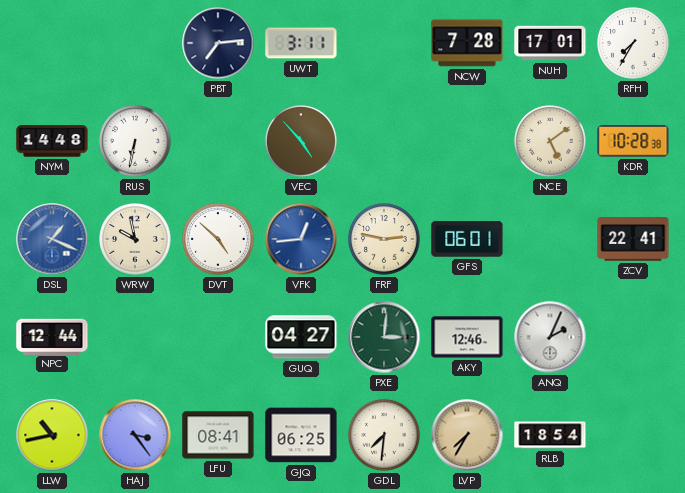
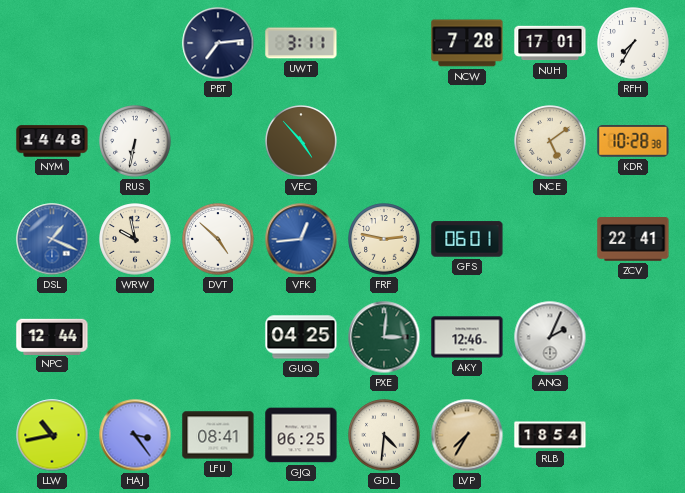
GUQ: 04:27 -> 04:25
GDL: 7:31 -> 4:31
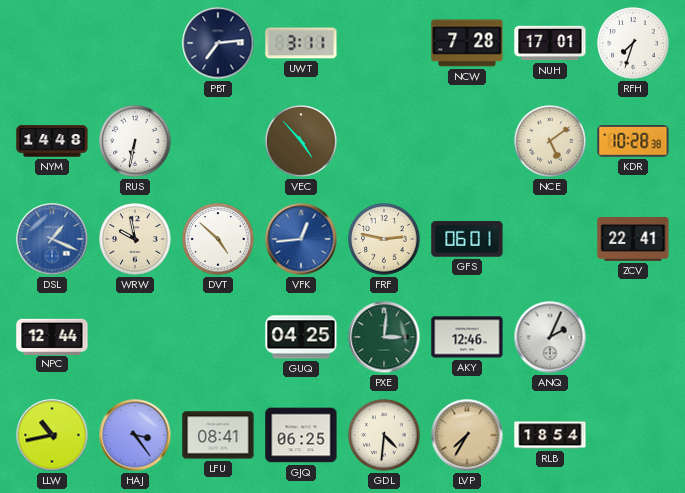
RFH: 7:35 -> 7:33
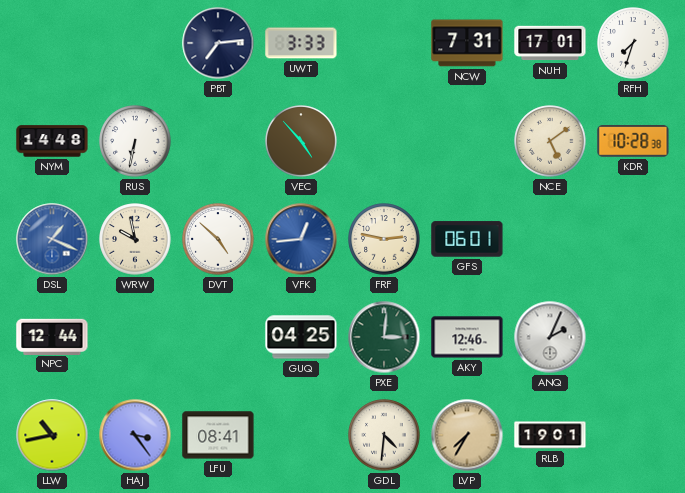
UWT: 3:11 -> 3:33
NCW: 7:28 -> 7:31
ZCV: 22:41 -> none
GJQ: 06:25 -> none
RLB: 18:54 -> 19:01
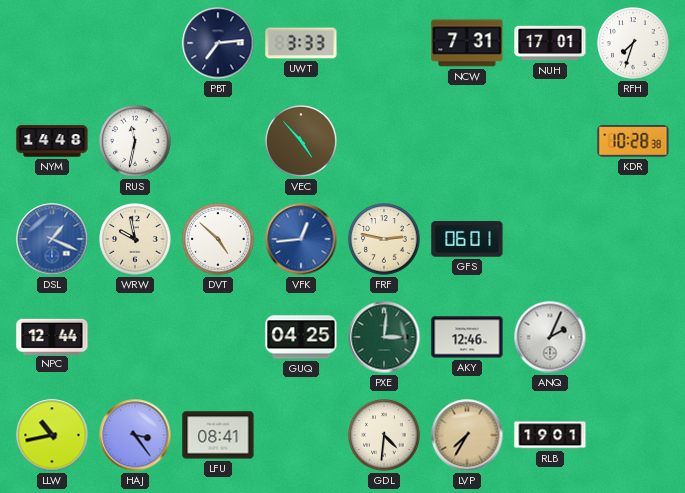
RUS: 6:32 -> 11:32
NCE: 5:09 -> none
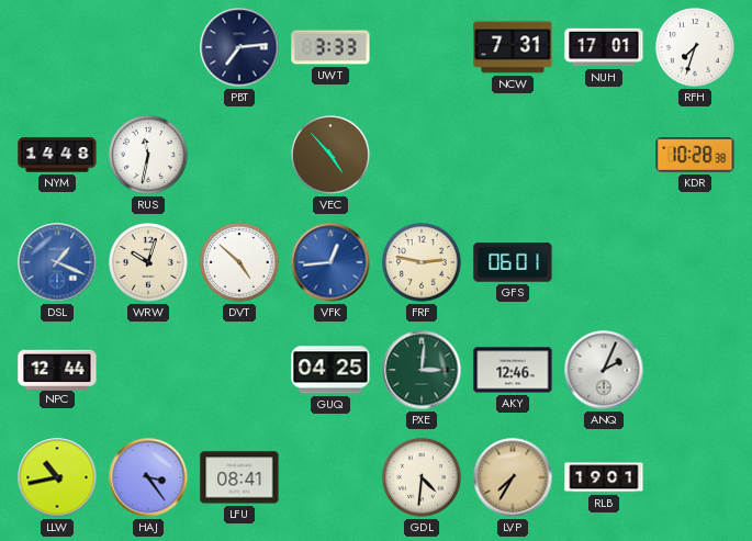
WRW: 9:58 -> 10:03
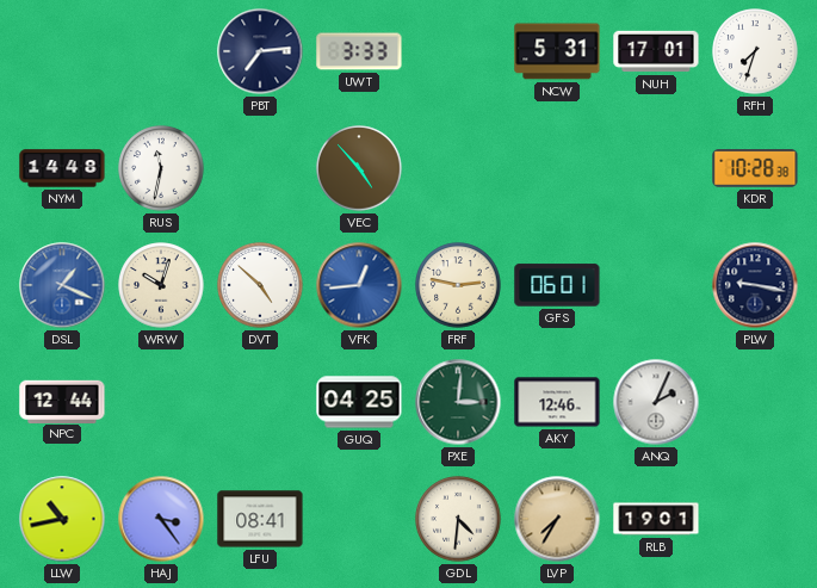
NCW: 7:31 -> 5:31
PLW: none -> 9:17
